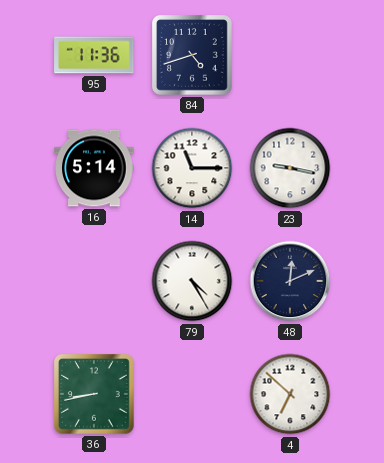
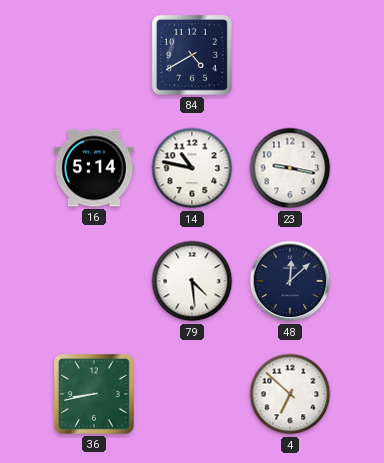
95: 11:36 -> none
84: 4:42 -> 4:40
14: 11:15 -> 10:47
79: 4:25 -> 4:29
48: 12:11 -> 12:08
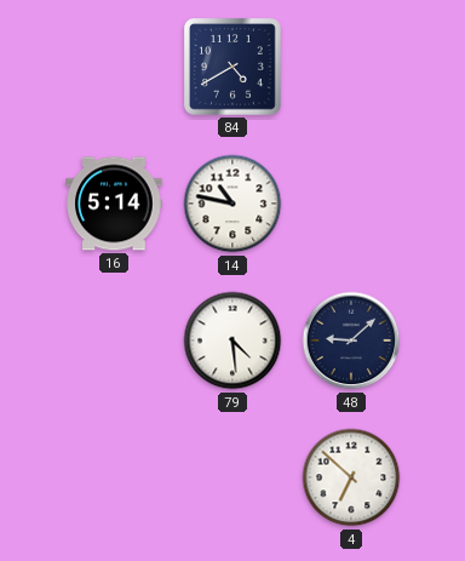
23: 9:17 -> none
48: 12:08 -> 9:08
36: 8:43 -> none
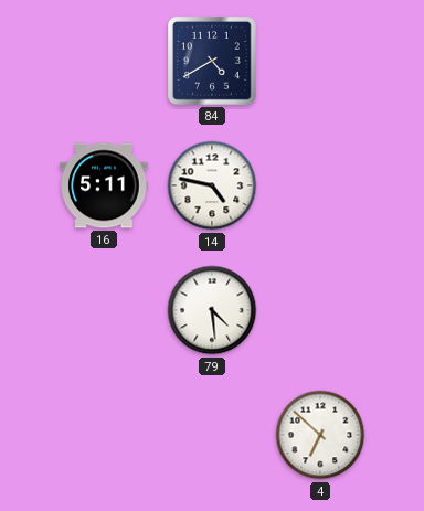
16: 5:14 -> 5:11
14: 10:47 -> 4:47
48: 9:08 -> none
